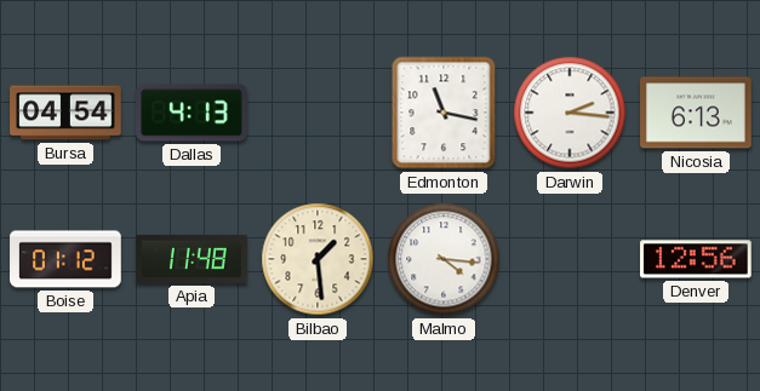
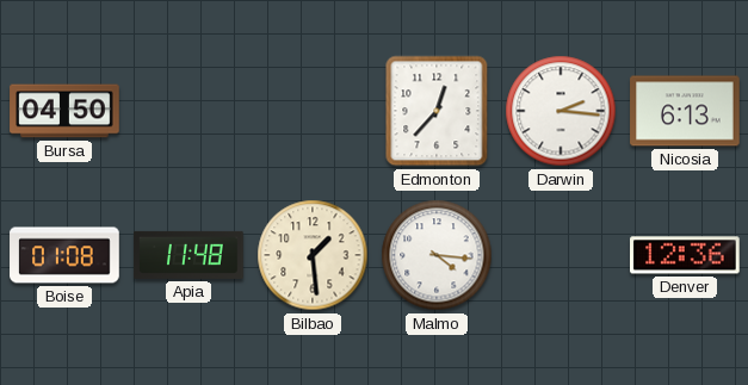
Bursa: 04:54 -> 04:50
Dallas: 4:13 -> none
Edmonton: 11:17 -> 12:37
Boise: 01:12 -> 01:08
Denver: 12:56 -> 12:36
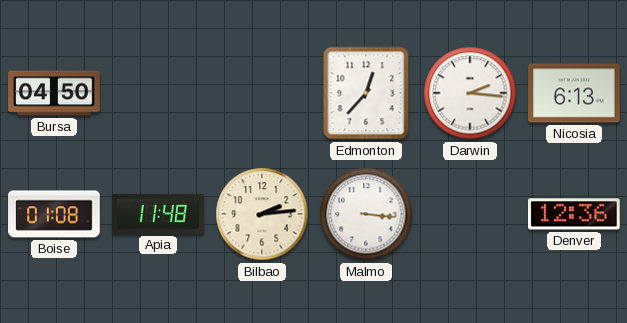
Bilbao: 1:29 -> 2:14
Malmo: 4:16 -> 3:16
